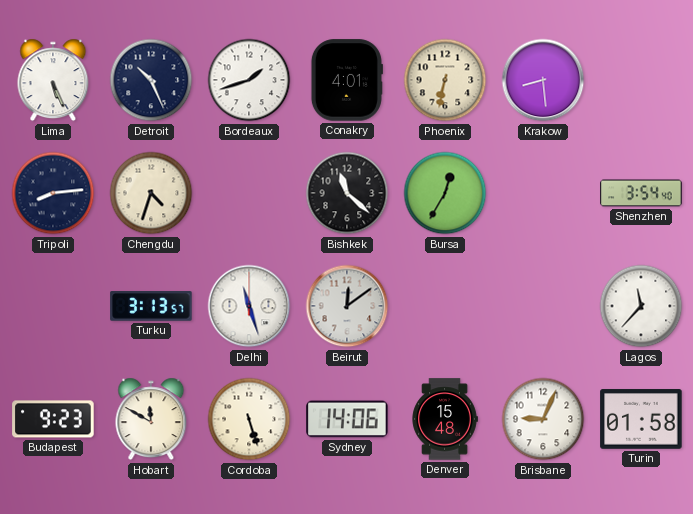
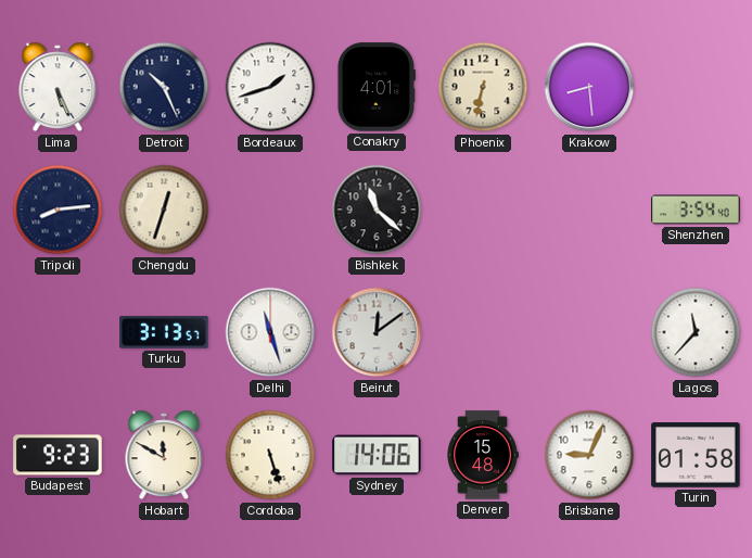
Chengdu: 4:33 -> 12:33
Bursa: 12:35 -> none
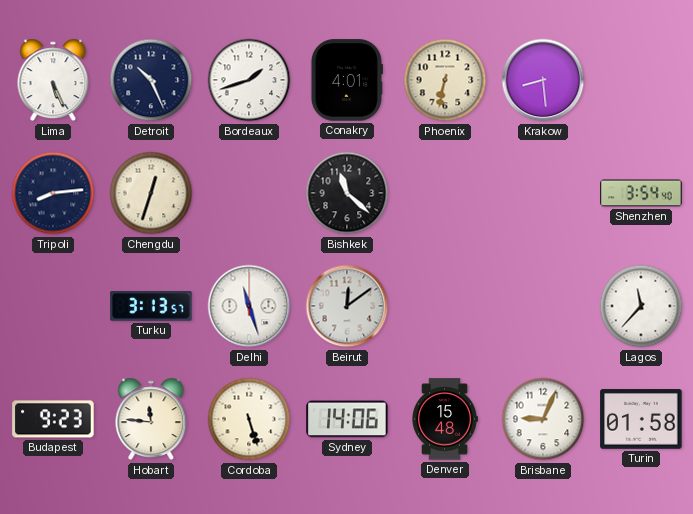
Hobart: 11:50 -> 11:46
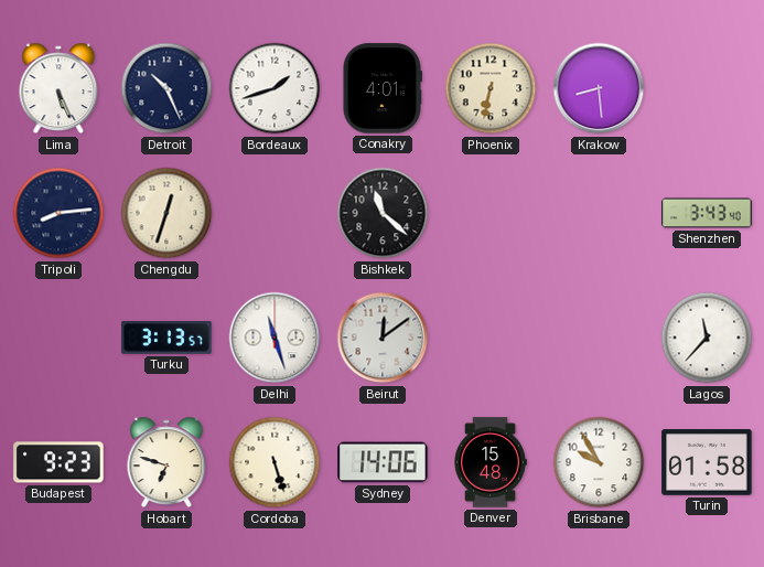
Shenzhen: 3:54 -> 3:43
Hobart: 11:46 -> 6:48
Brisbane: 9:04 -> 9:55
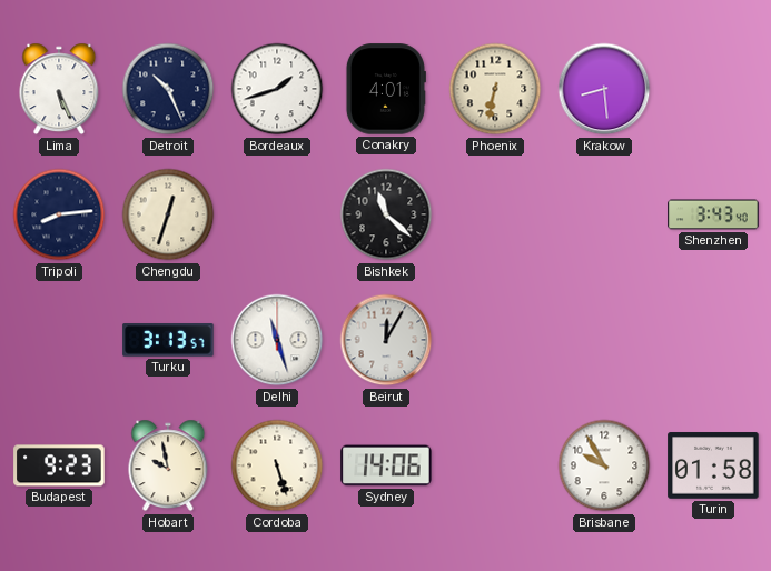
Beirut: 12:09 -> 12:05
Lagos: 11:37 -> none
Hobart: 6:48 -> 9:58
Denver: 15:48 -> none
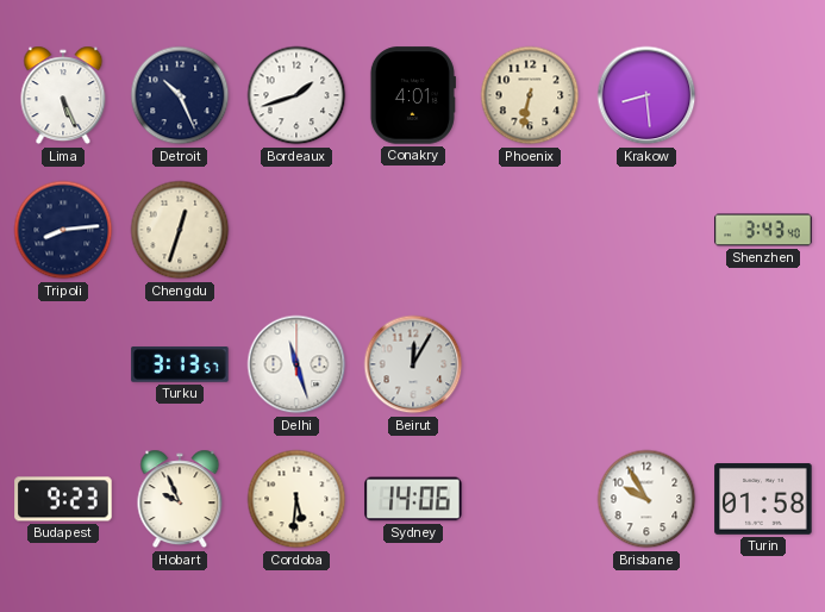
Bishkek: 11:22 -> none
Hobart: 9:58 -> 9:56
Cordoba: 5:27 -> 5:31
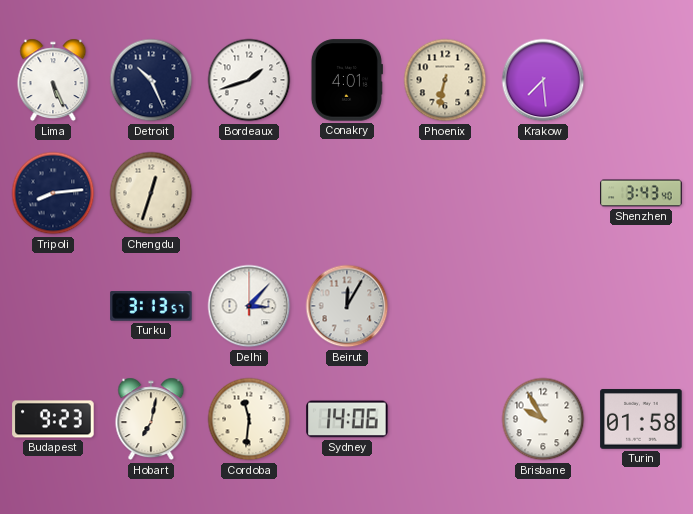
Krakow: 8:29 -> 7:29
Delhi: 11:27 -> 3:07
Hobart: 9:56 -> 7:02
Cordoba: 5:31 -> 11:31
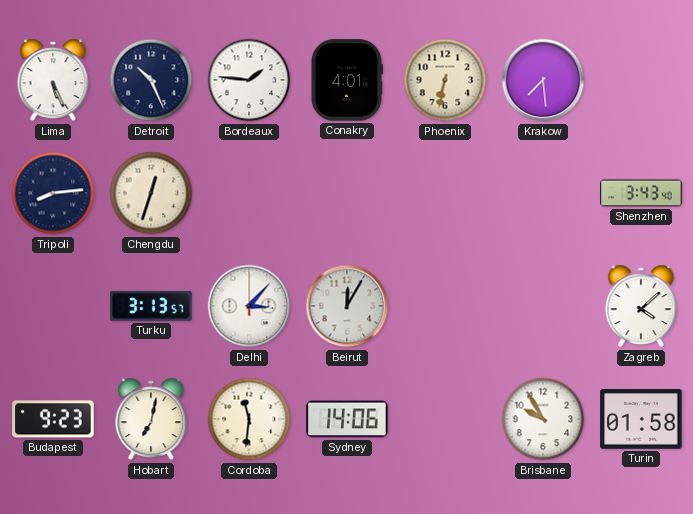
Bordeaux: 1:42 -> 1:46
Zagreb: none -> 4:08
